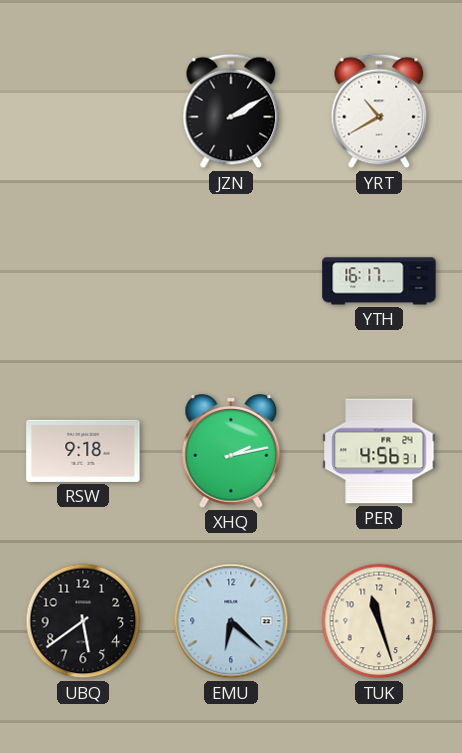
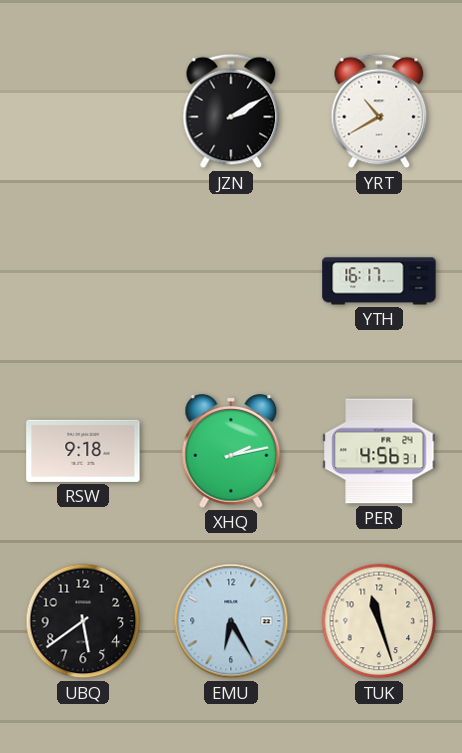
EMU: 6:22 -> 6:25
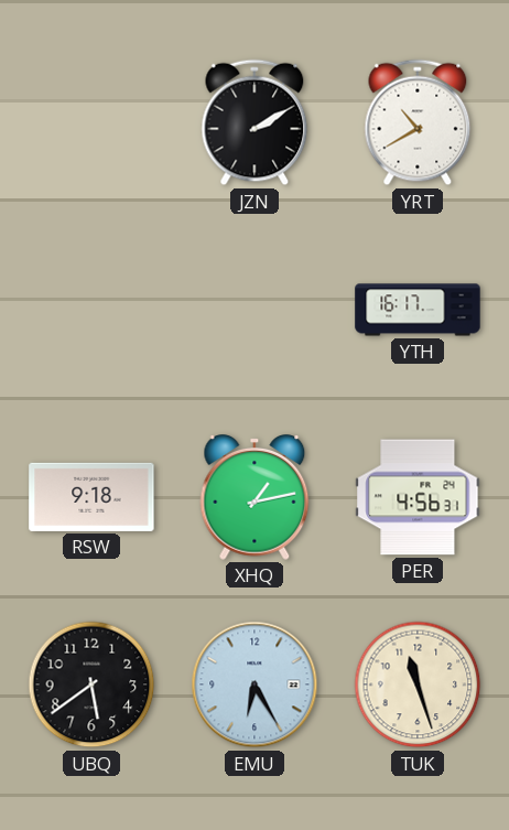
XHQ: 2:13 -> 1:13
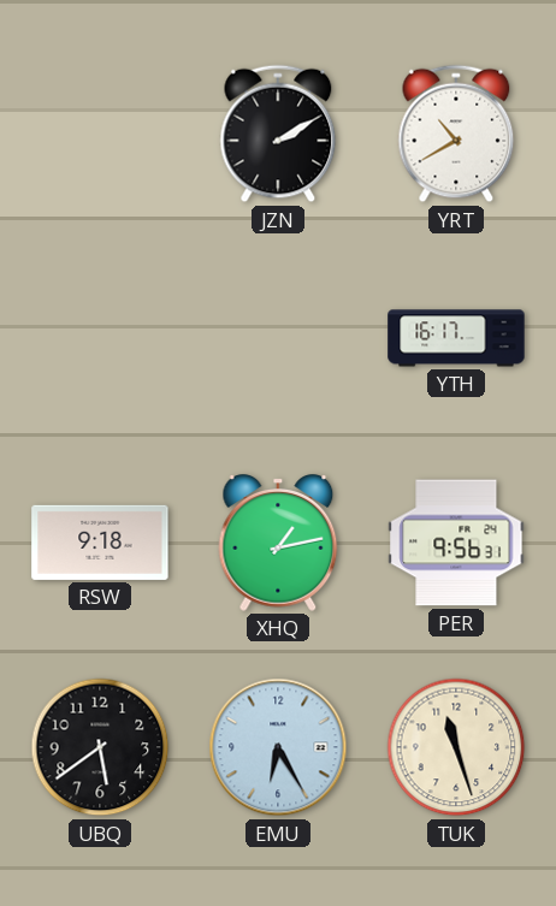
PER: 4:56 -> 9:56
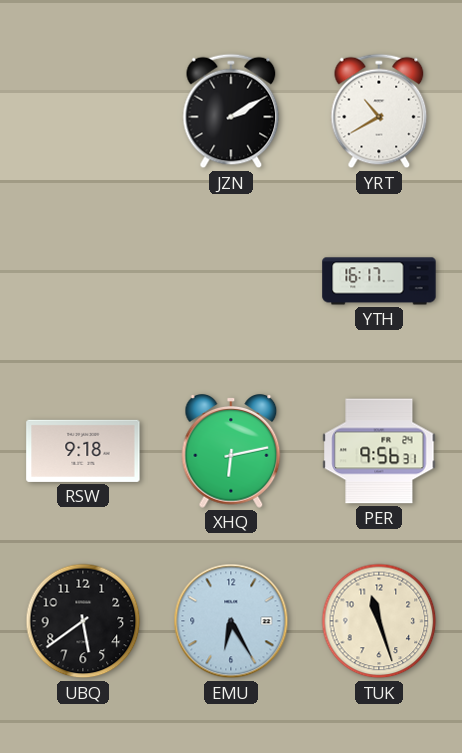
XHQ: 1:13 -> 6:13
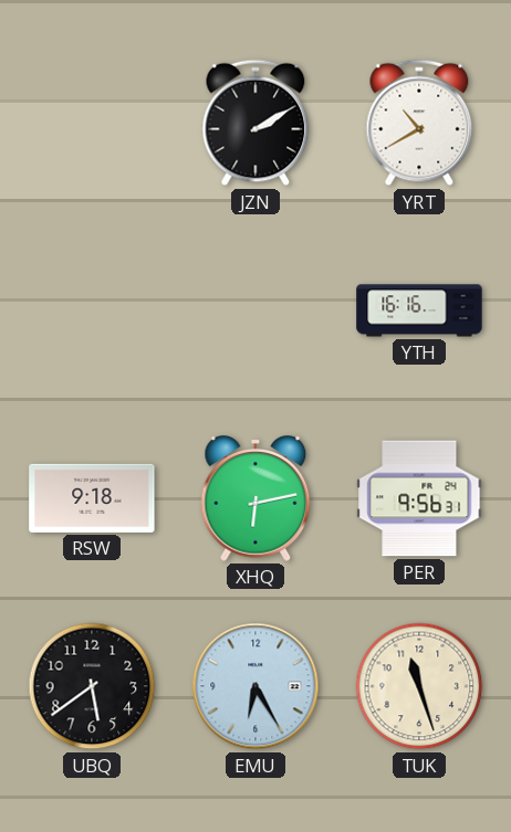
YTH: 16:17 -> 16:16
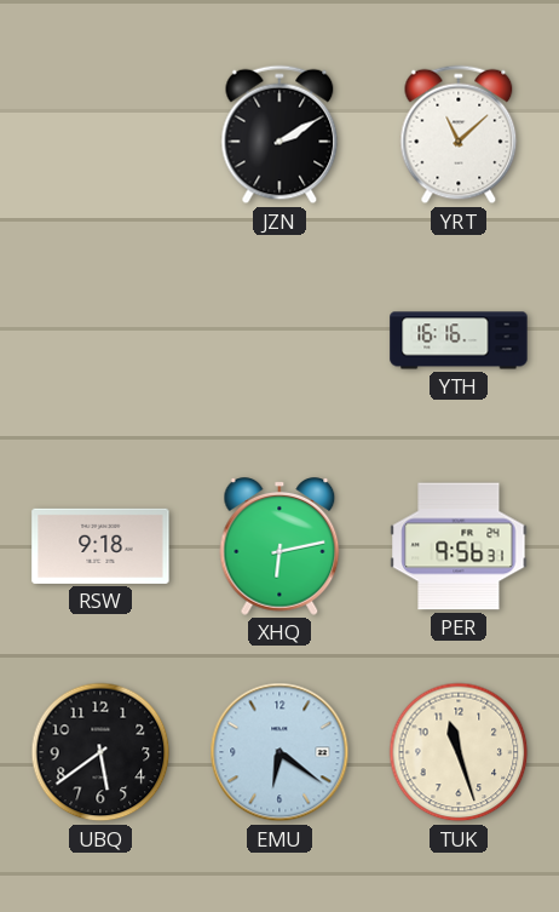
YRT: 10:40 -> 11:08
EMU: 6:25 -> 6:21
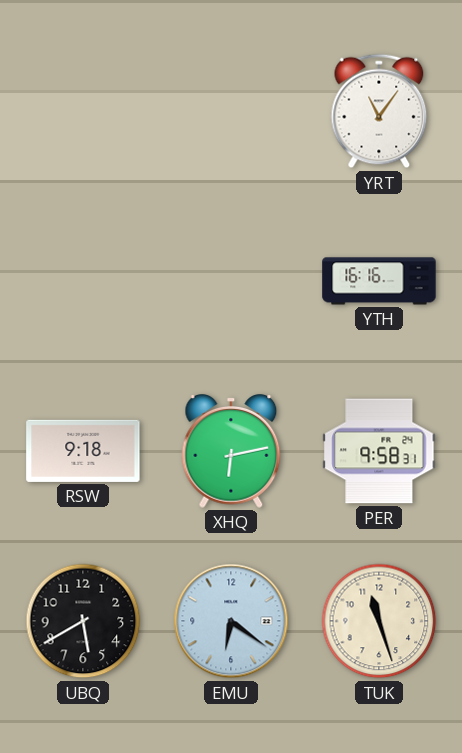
JZN: 2:10 -> none
YRT: 11:08 -> 11:06
PER: 9:56 -> 9:58
UBQ: 5:39 -> 5:40
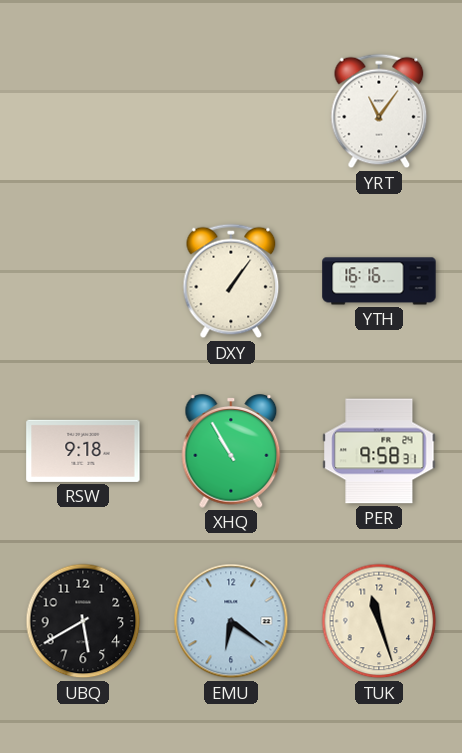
DXY: none -> 1:06
XHQ: 6:13 -> 10:55
